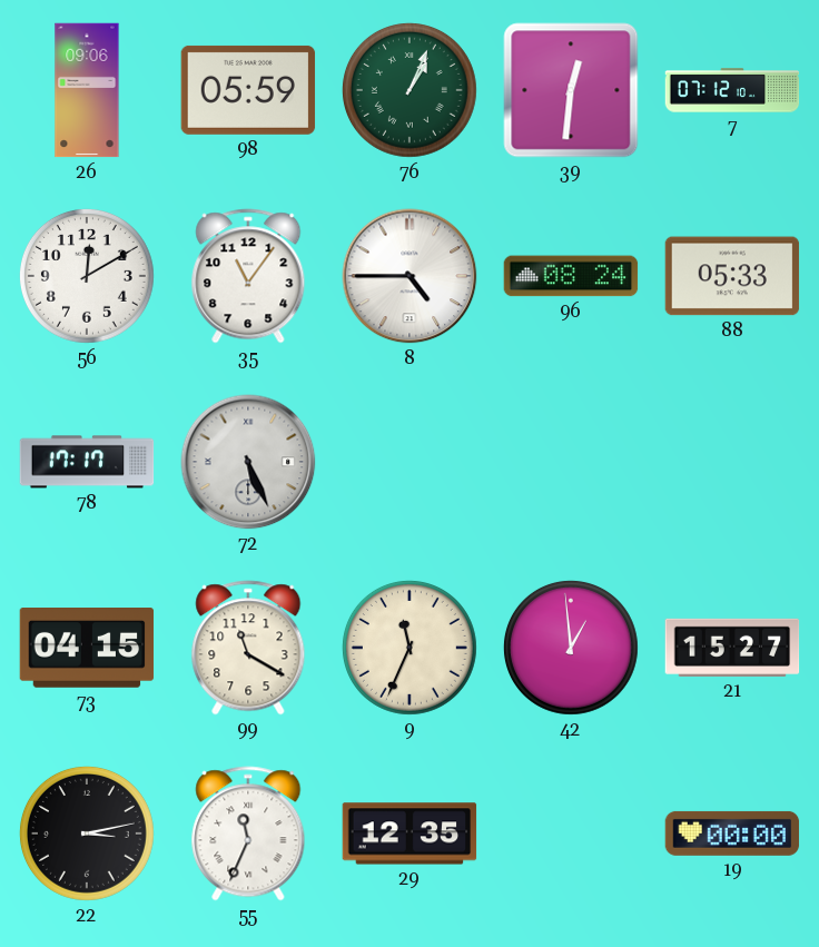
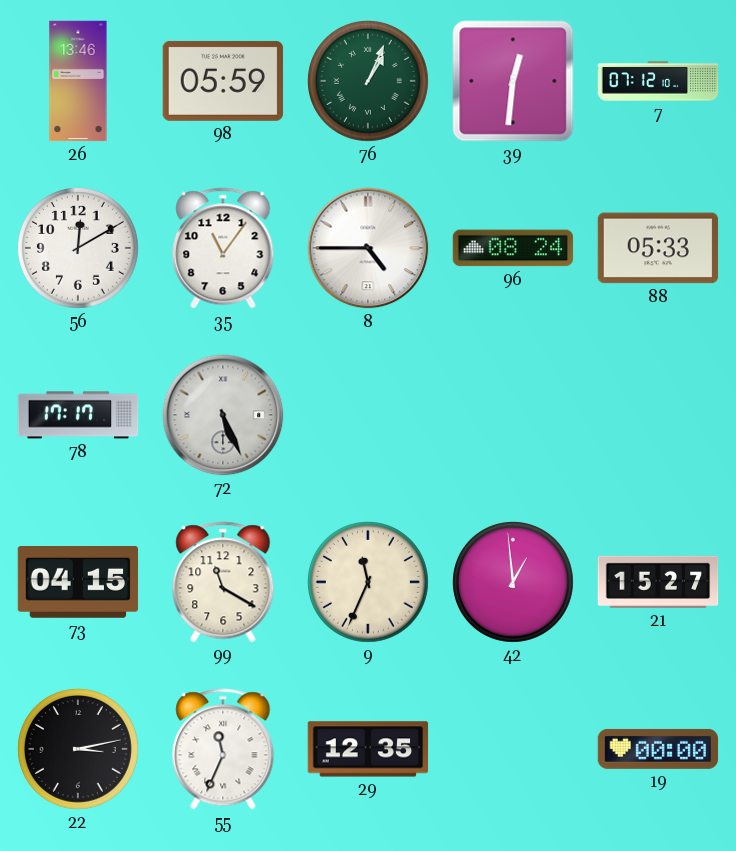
26: 09:06 -> 13:46
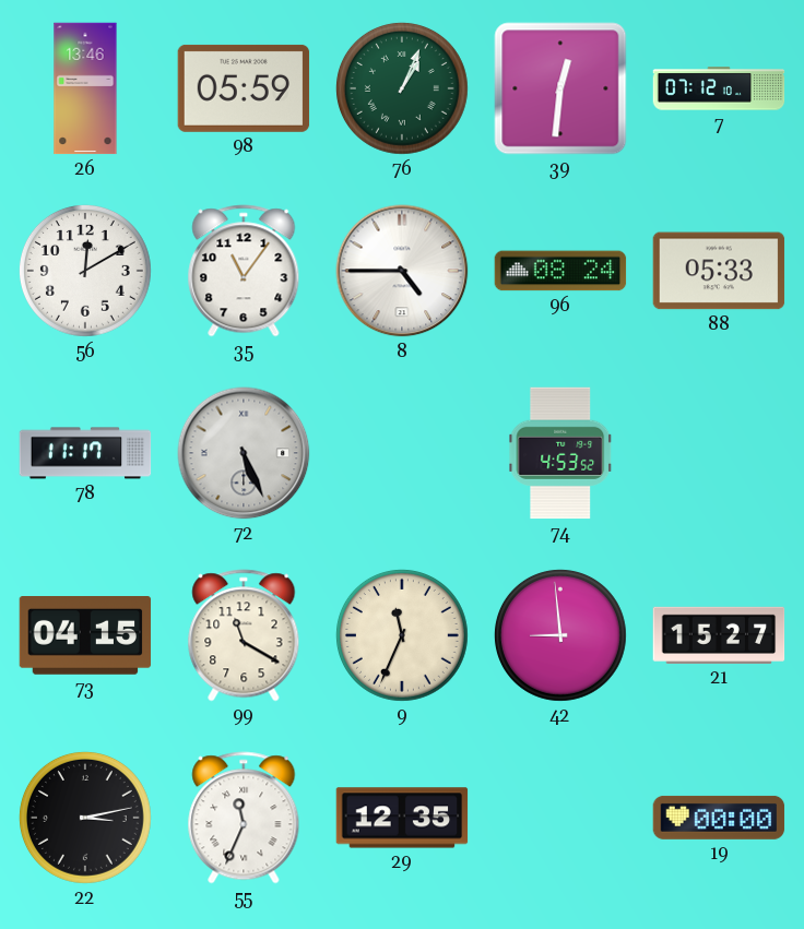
78: 17:17 -> 11:17
74: none -> 4:53
42: 12:59 -> 8:59
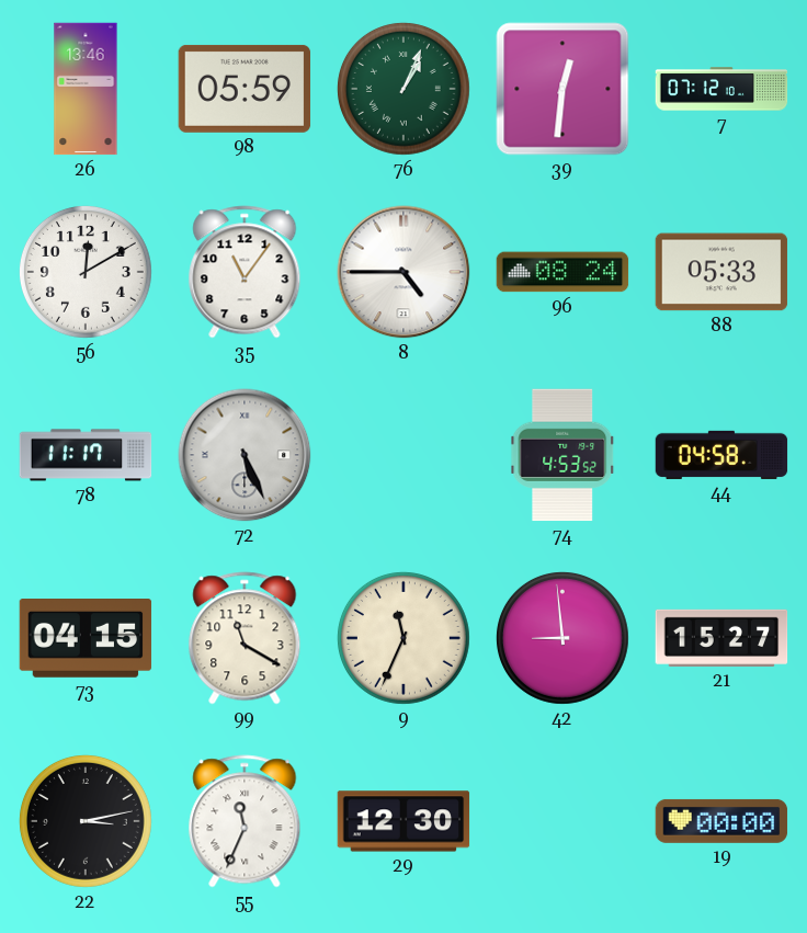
44: none -> 04:58
29: 12:35 -> 12:30
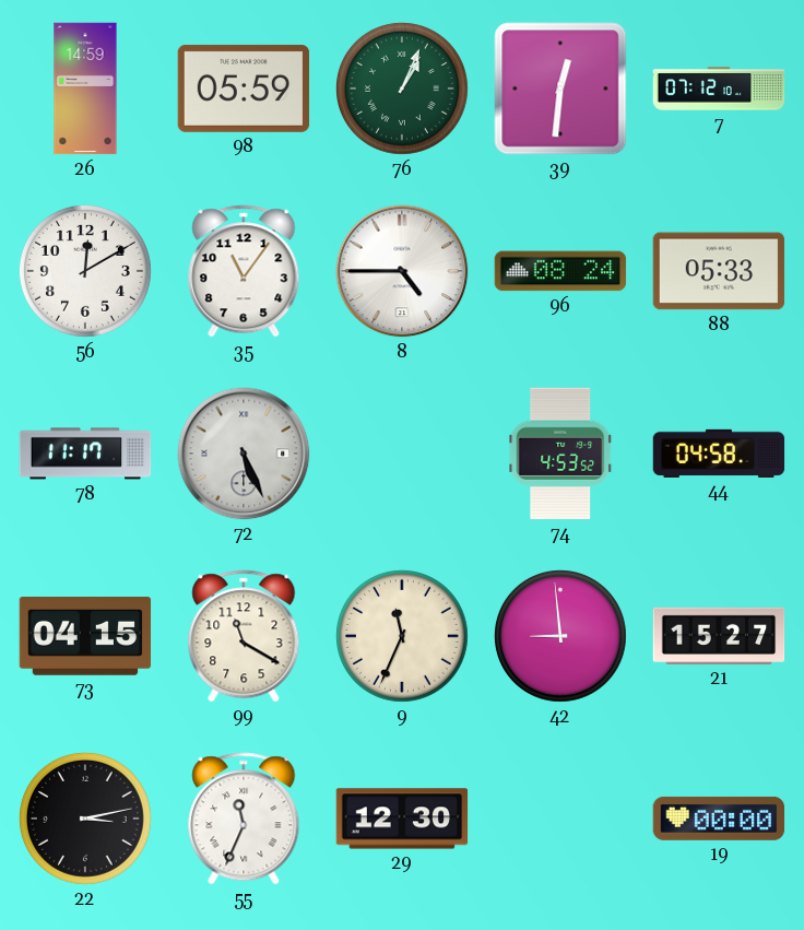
26: 13:46 -> 14:59
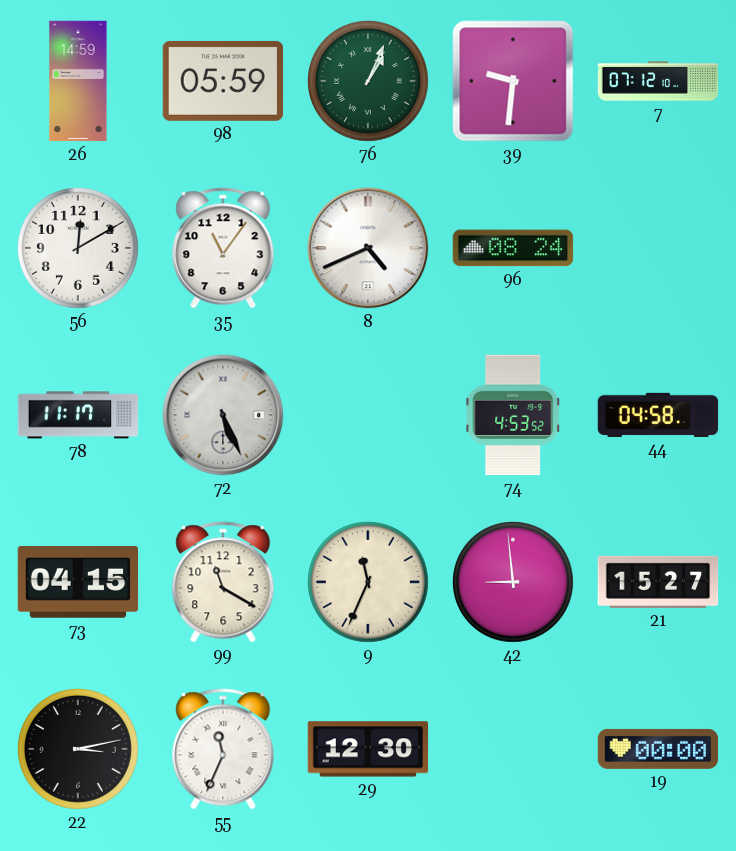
39: 12:31 -> 9:31
8: 4:45 -> 4:41
88: 05:33 -> none
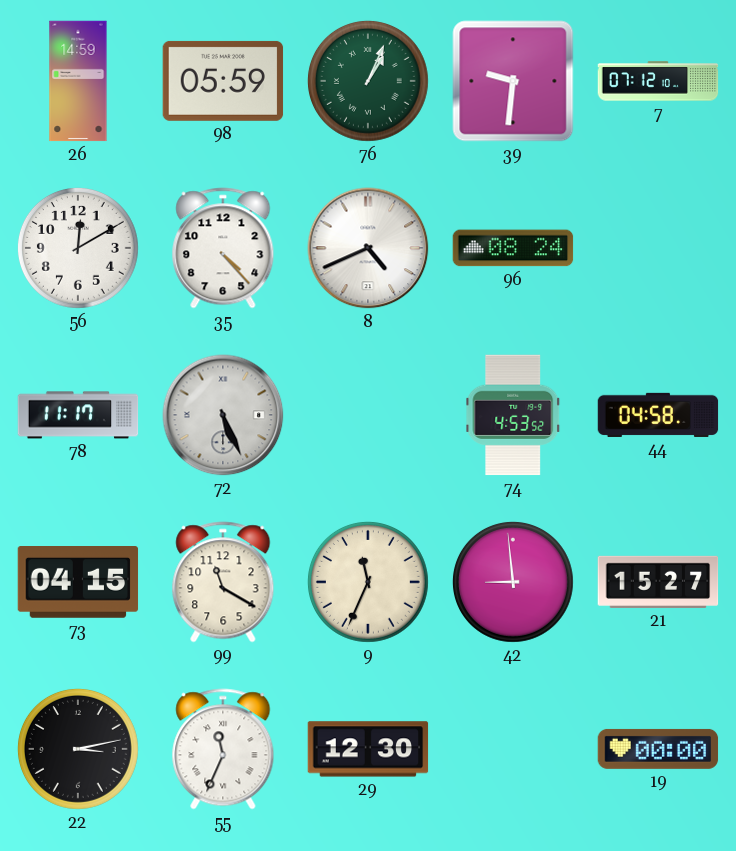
35: 11:06 -> 4:23
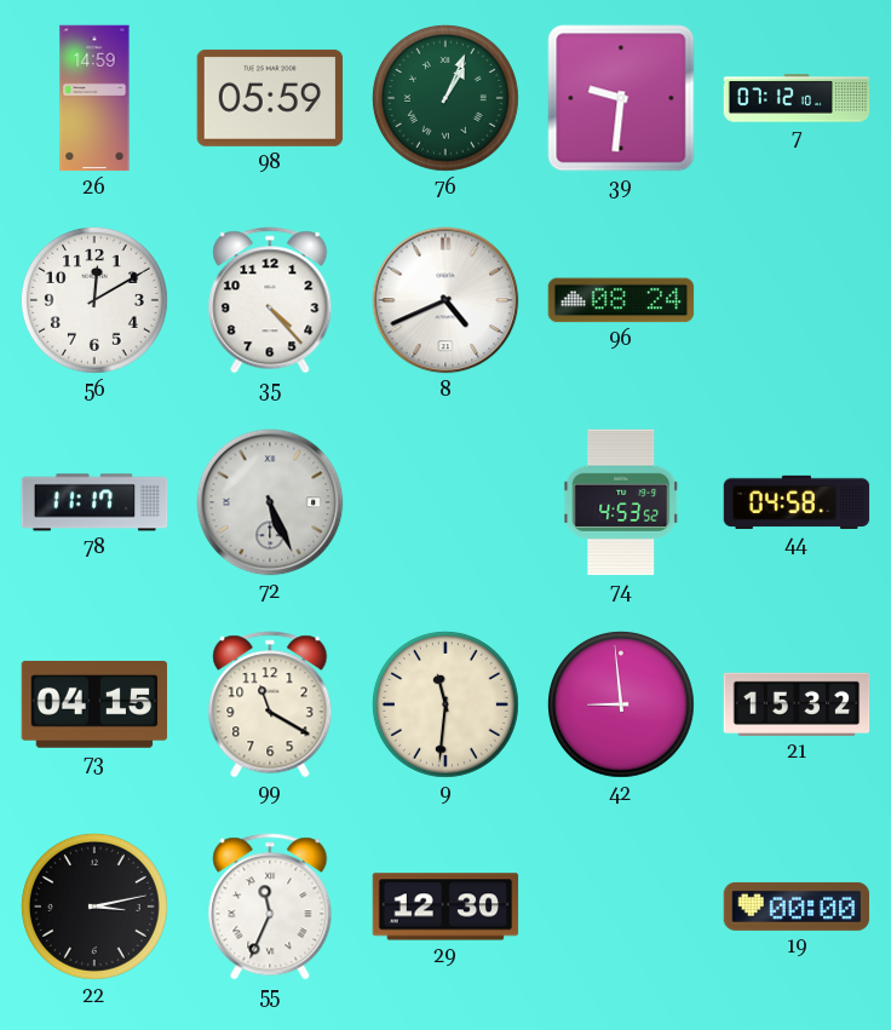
9: 11:34 -> 11:31
21: 15:27 -> 15:32
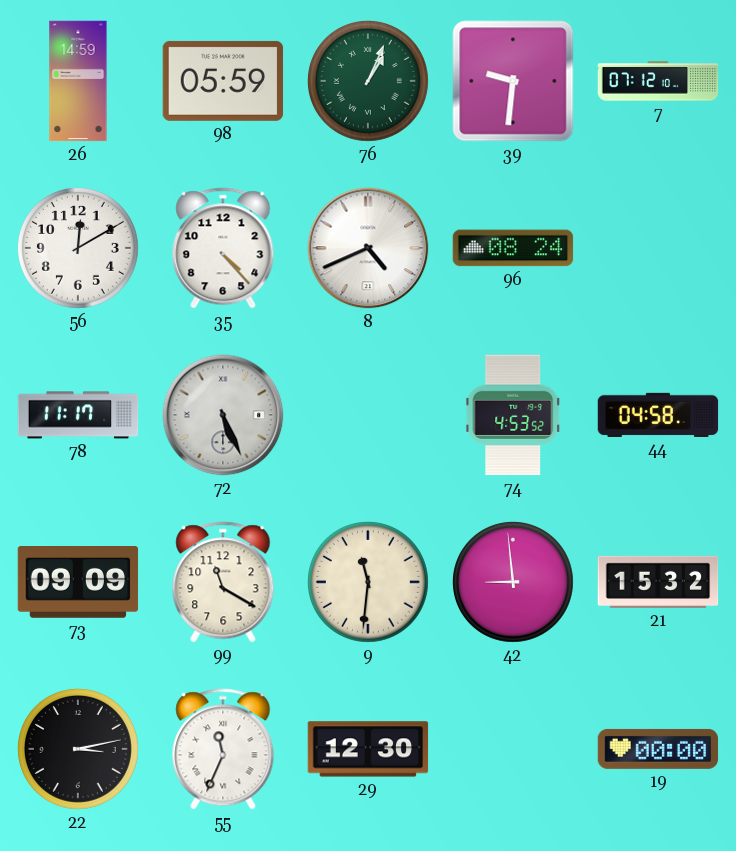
73: 04:15 -> 09:09
